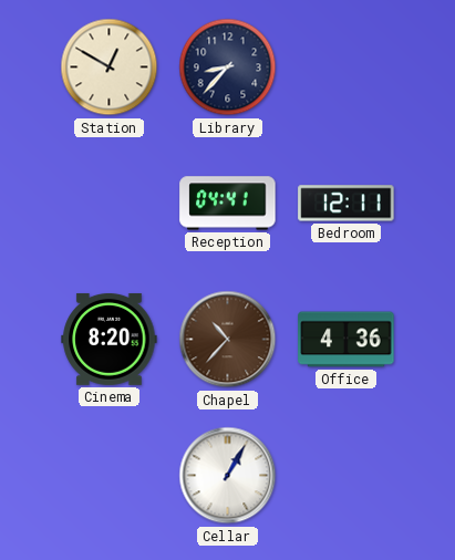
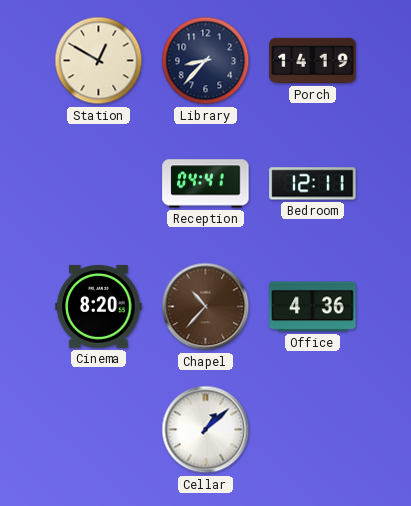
Porch: none -> 14:19
Cellar: 1:05 -> 1:08
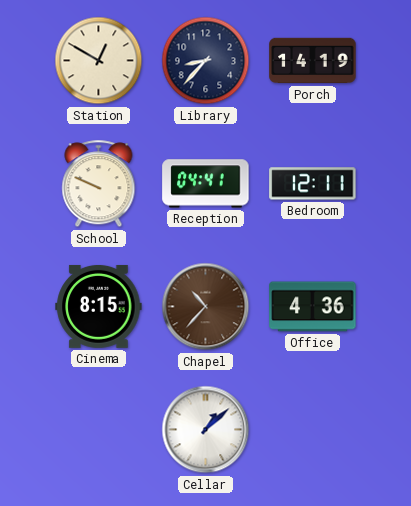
School: none -> 9:49
Cinema: 8:20 -> 8:15
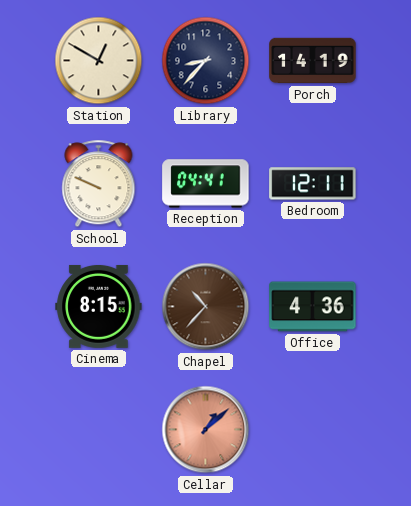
Cellar dial: white -> salmon
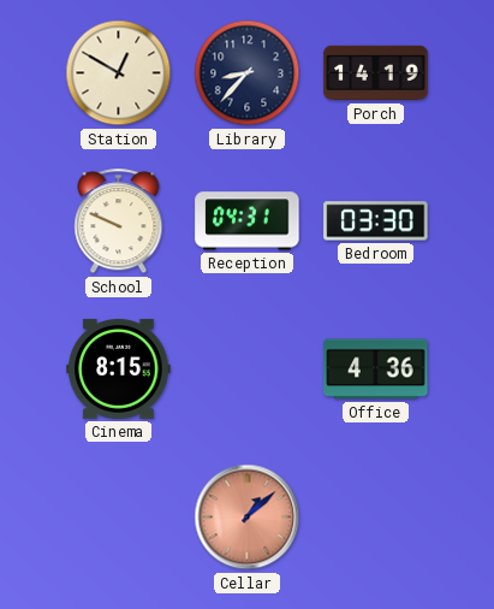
Reception: 04:41 -> 04:31
Bedroom: 12:11 -> 03:30
Chapel: 10:37 -> none
